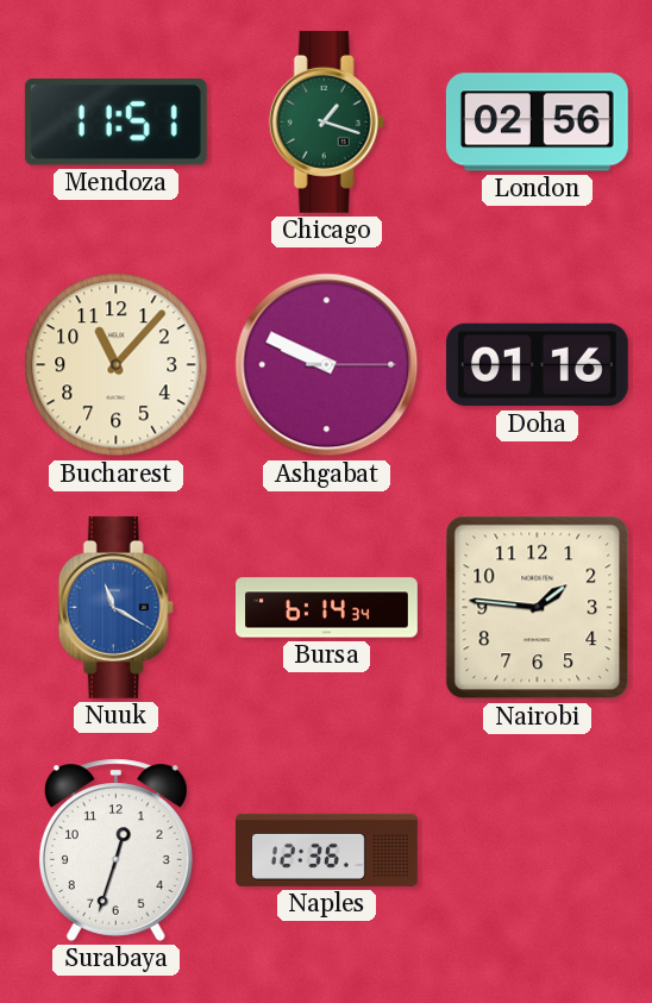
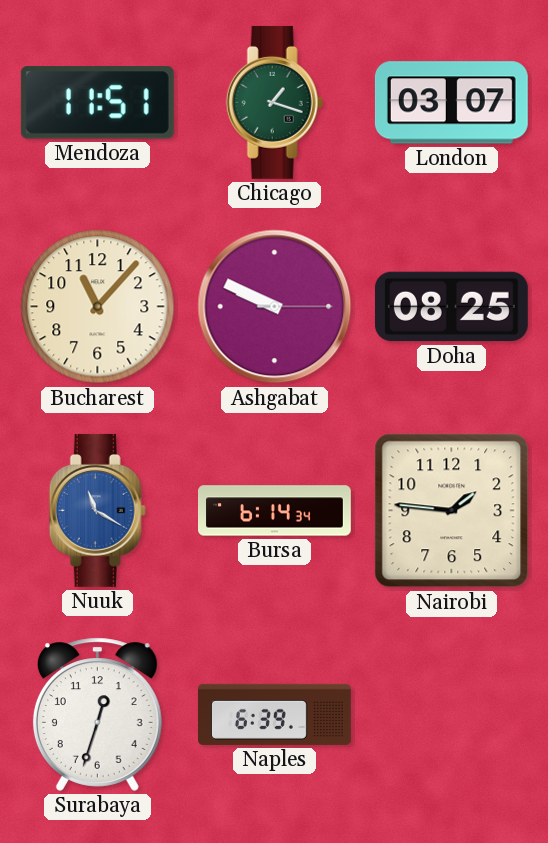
London: 02:56 -> 03:07
Doha: 01:16 -> 08:25
Naples: 12:36 -> 6:39
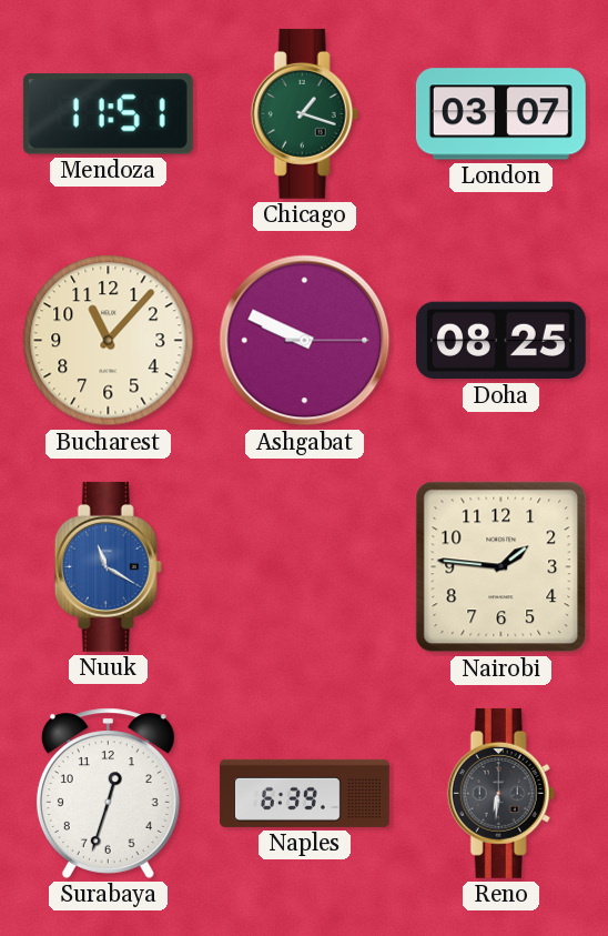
Bursa: 6:14 -> none
Reno: none -> 6:31
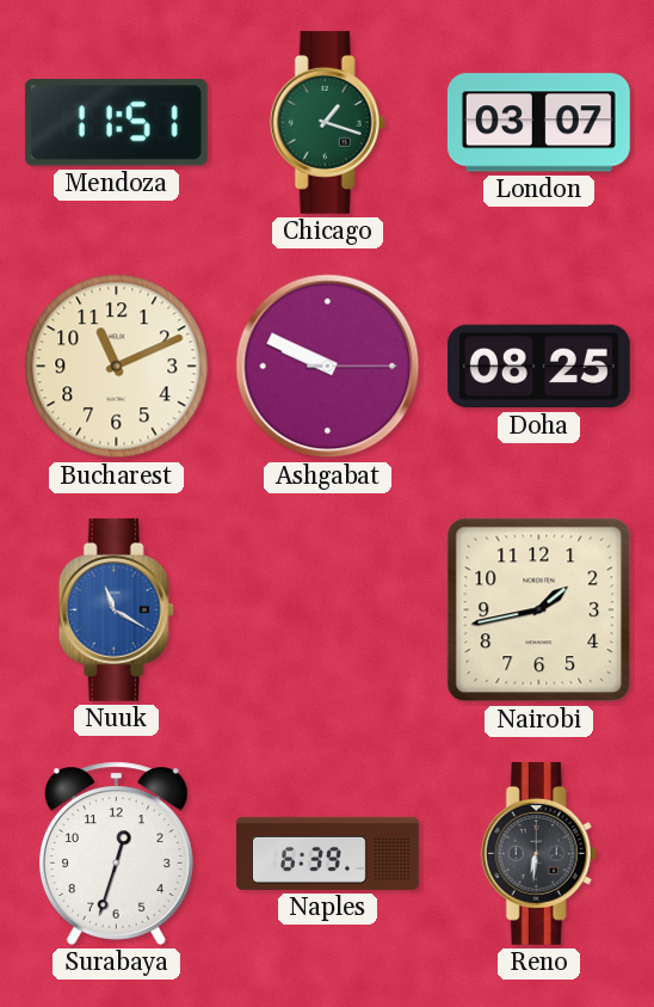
Bucharest: 11:07 -> 11:11
Nairobi: 1:46 -> 1:43
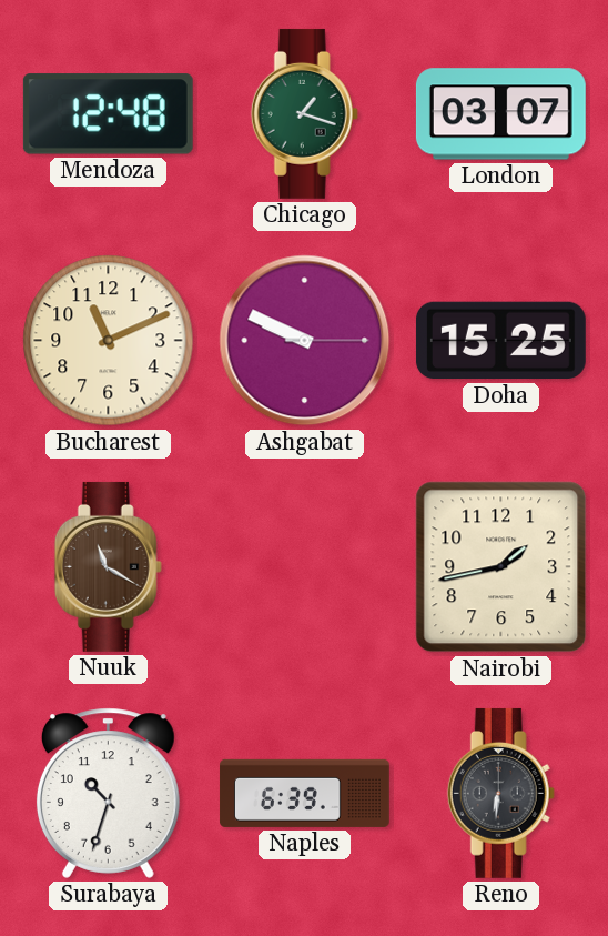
Mendoza: 11:51 -> 12:48
Doha: 08:25 -> 15:25
Nuuk dial: blue -> brown
Surabaya: 12:33 -> 10:33
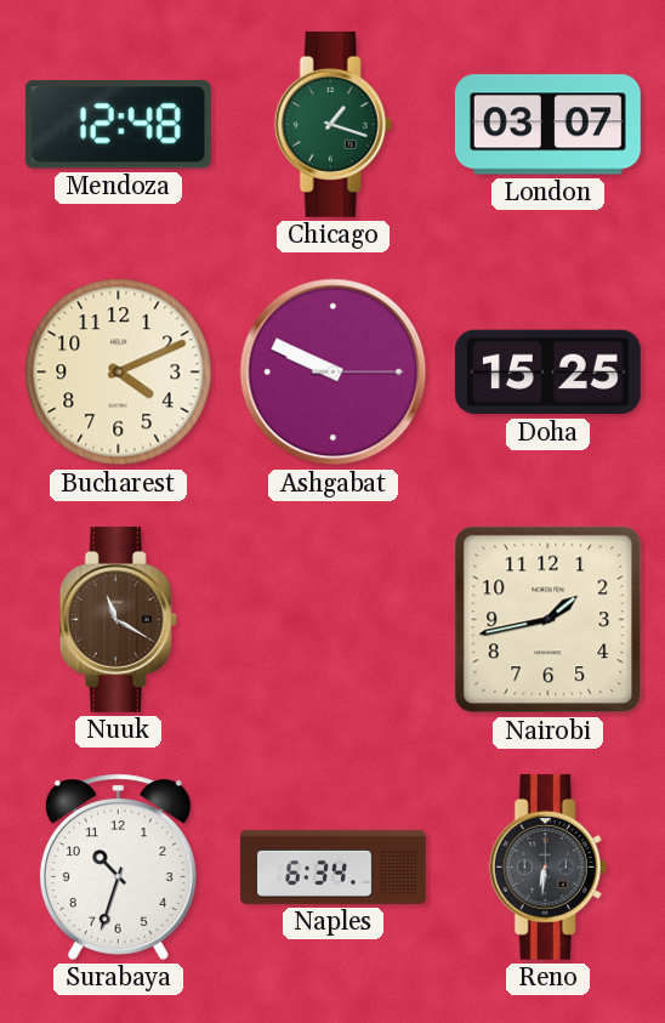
Bucharest: 11:11 -> 4:11
Naples: 6:39 -> 6:34
